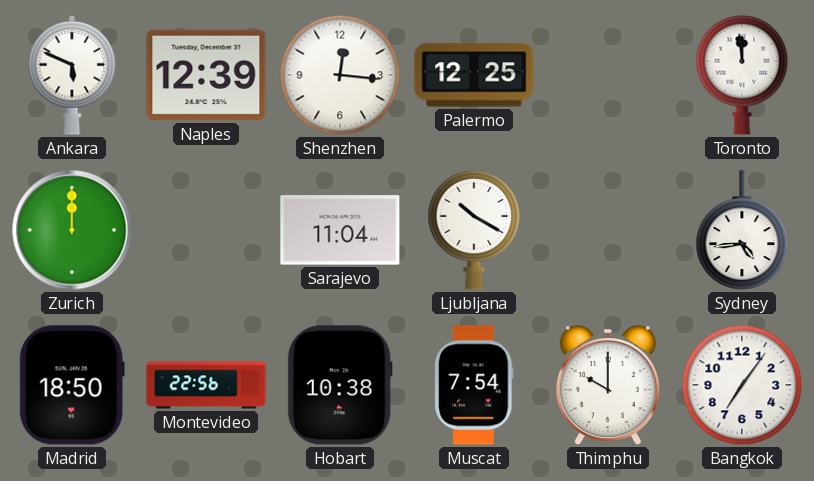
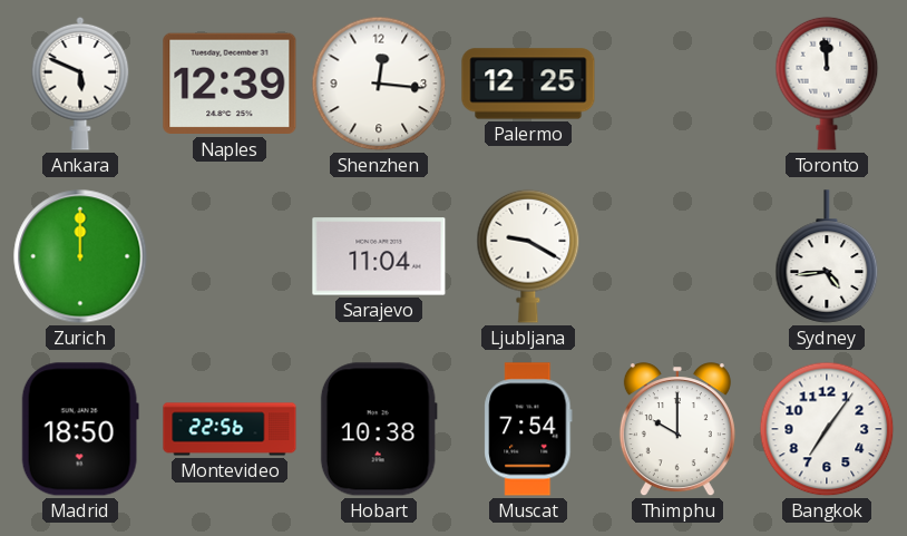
Ljubljana: 10:20 -> 9:20
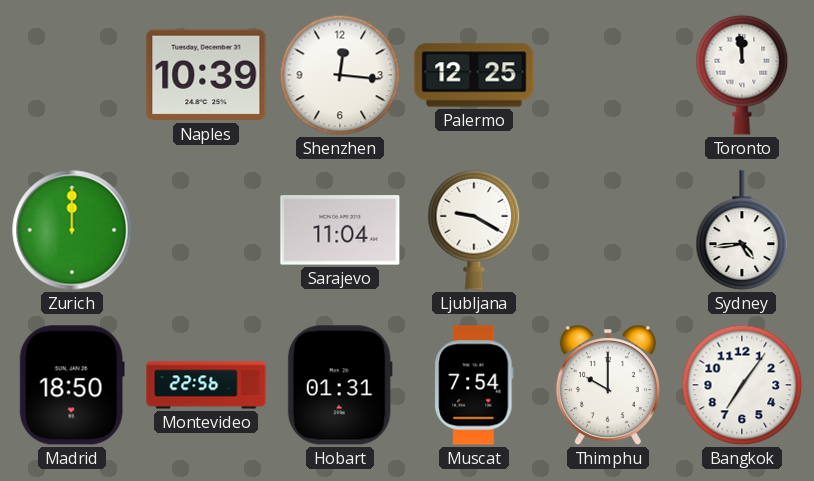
Ankara: 5:49 -> none
Naples: 12:39 -> 10:39
Hobart: 10:38 -> 01:31
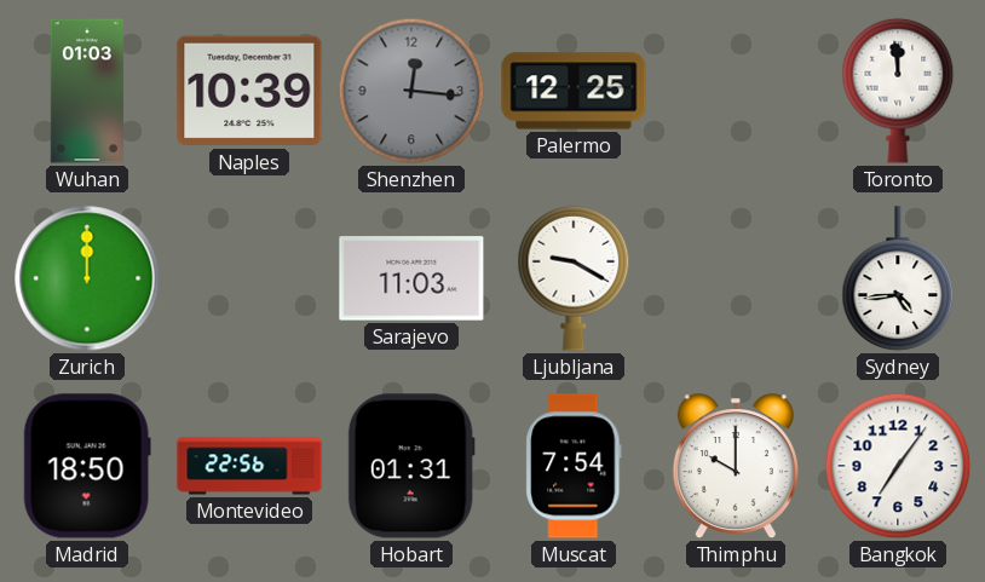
Wuhan: none -> 01:03
Shenzhen dial: white -> grey
Sarajevo: 11:04 -> 11:03
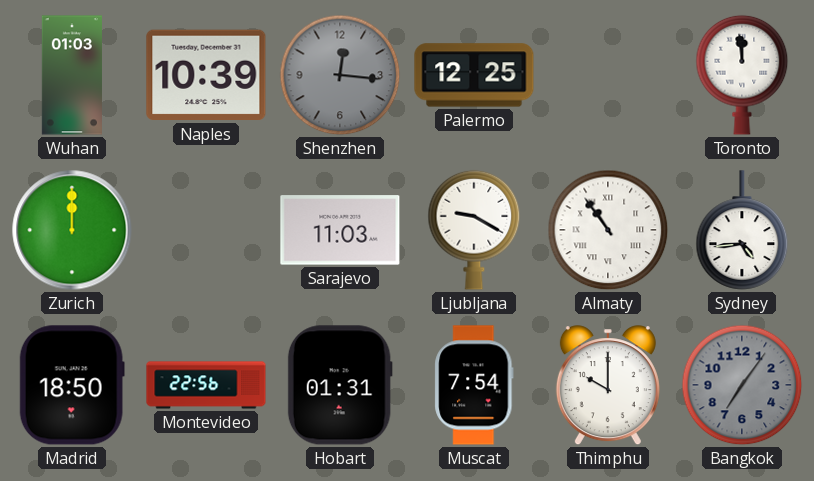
Almaty: none -> 10:54
Bangkok dial: white -> grey
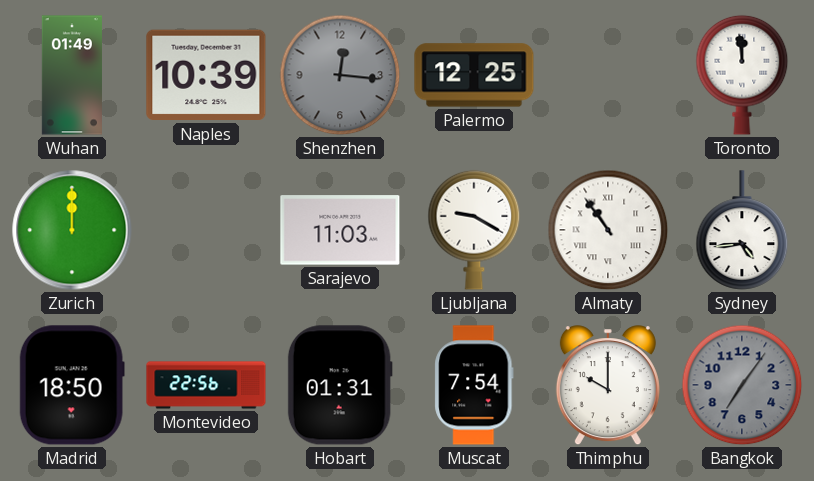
Wuhan: 01:03 -> 01:49
